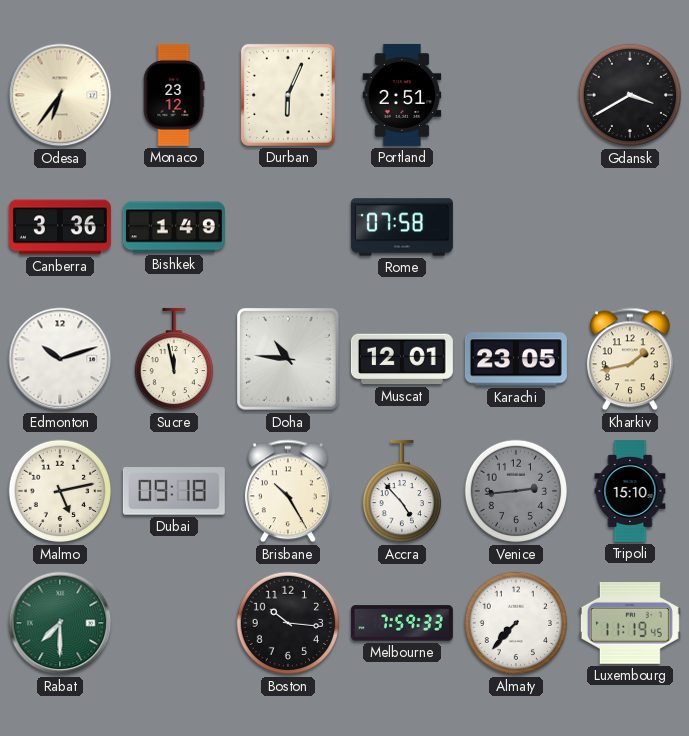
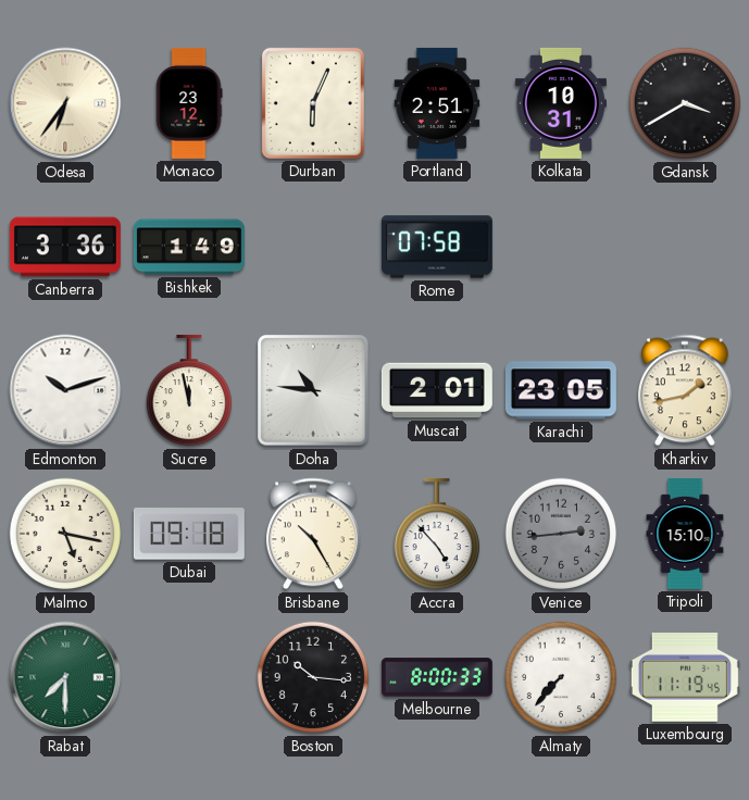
Kolkata: none -> 10:31
Muscat: 12:01 -> 2:01
Malmo: 5:13 -> 5:17
Melbourne: 7:59 -> 8:00
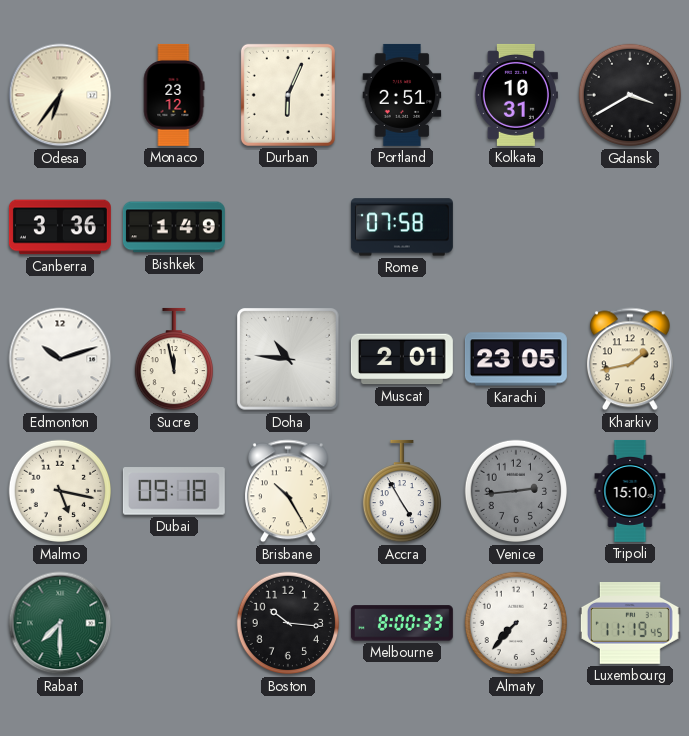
Accra: 4:53 -> 4:55
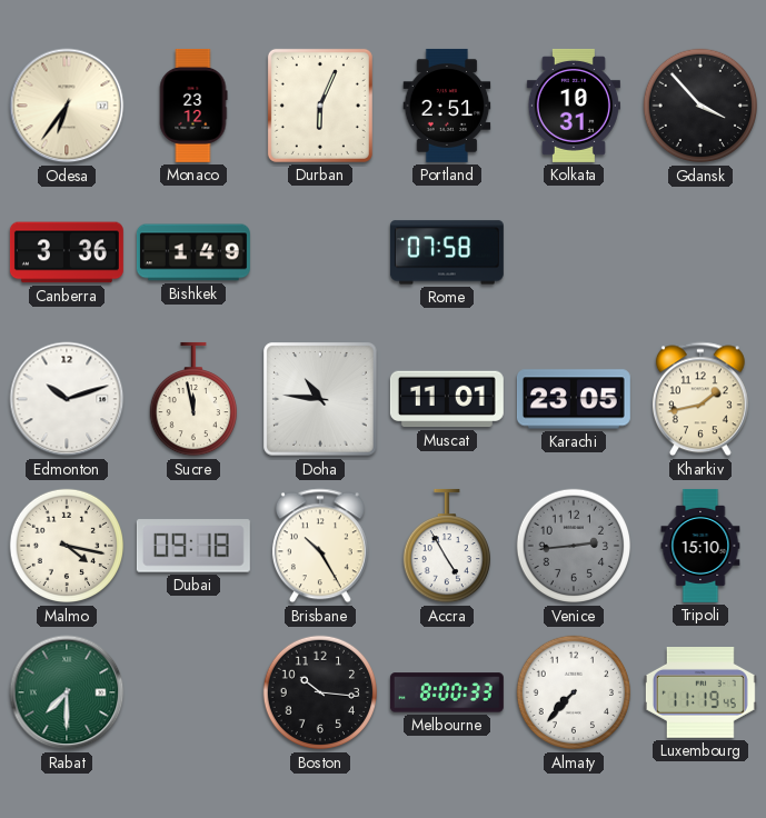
Gdansk: 3:40 -> 3:53
Muscat: 2:01 -> 11:01
Malmo: 5:17 -> 4:17
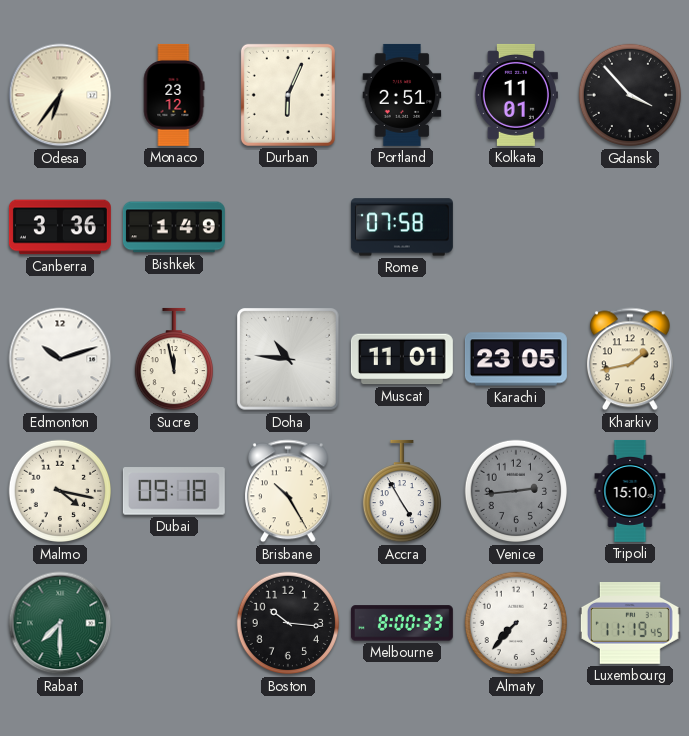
Kolkata: 10:31 -> 11:01
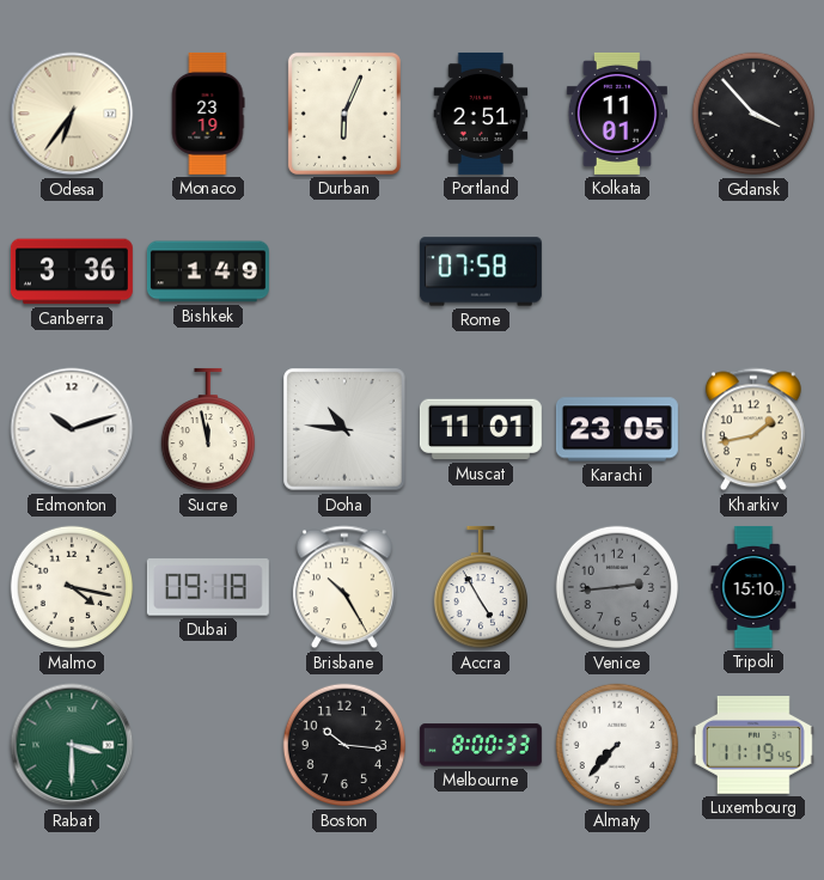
Monaco: 23:12 -> 23:19
Rabat: 7:30 -> 3:30
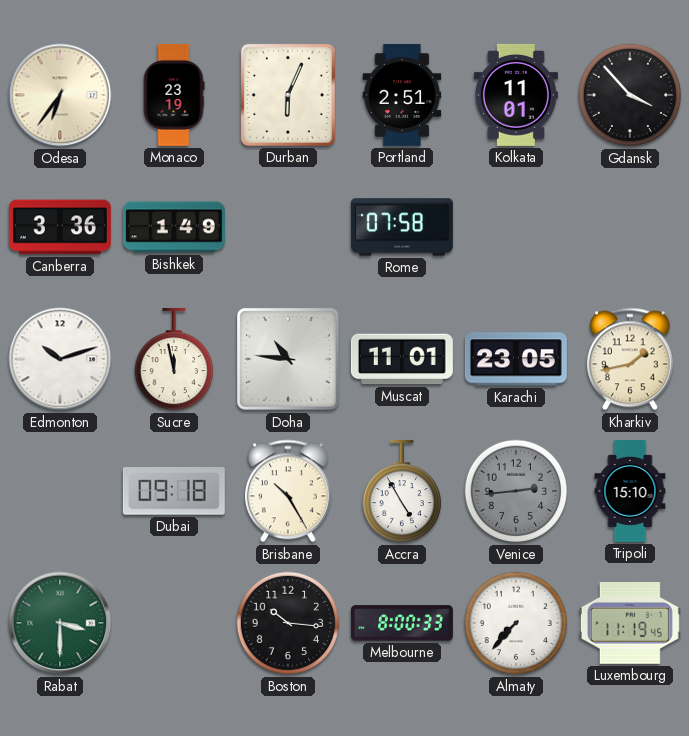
Malmo: 4:17 -> none
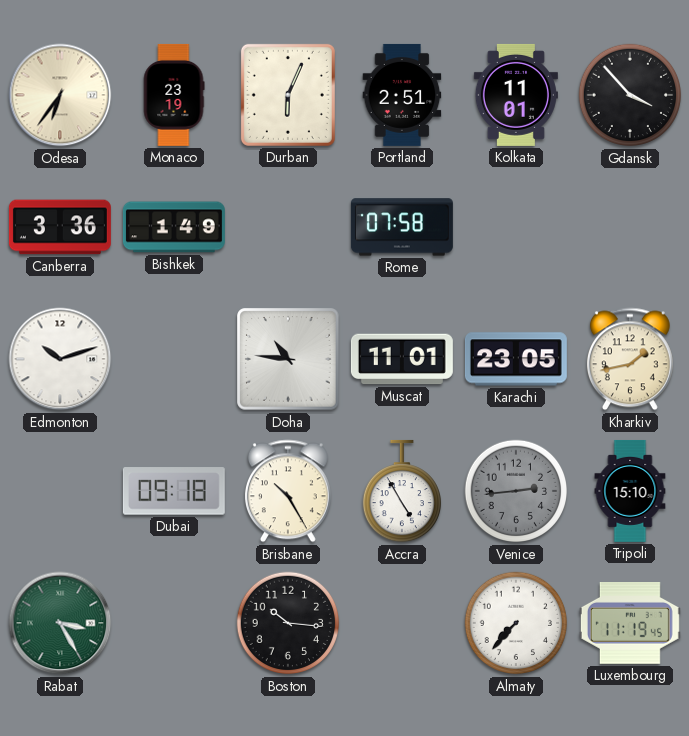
Sucre: 11:58 -> none
Rabat: 3:30 -> 3:25
Melbourne: 8:00 -> none
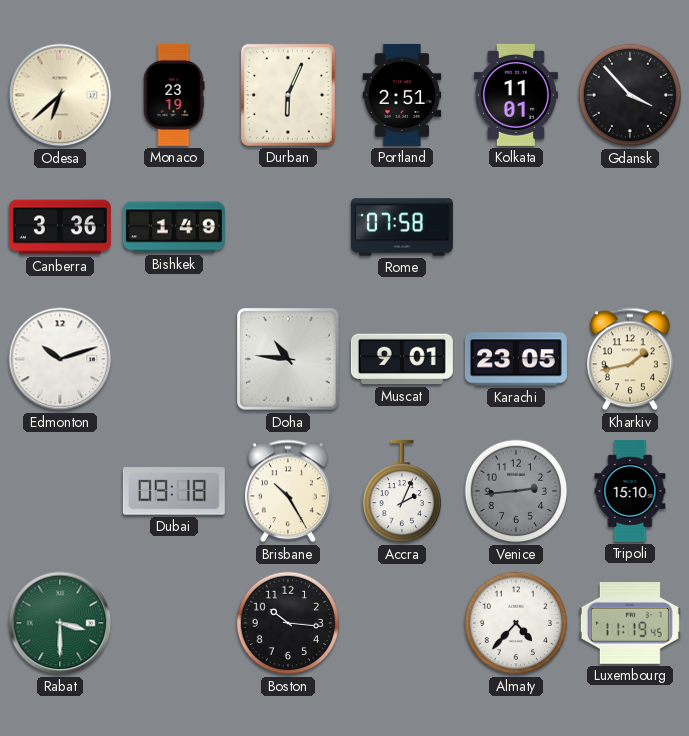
Odesa: 6:36 -> 6:38
Muscat: 11:01 -> 9:01
Accra: 4:55 -> 2:04
Rabat: 3:25 -> 3:30
Almaty: 7:37 -> 4:37
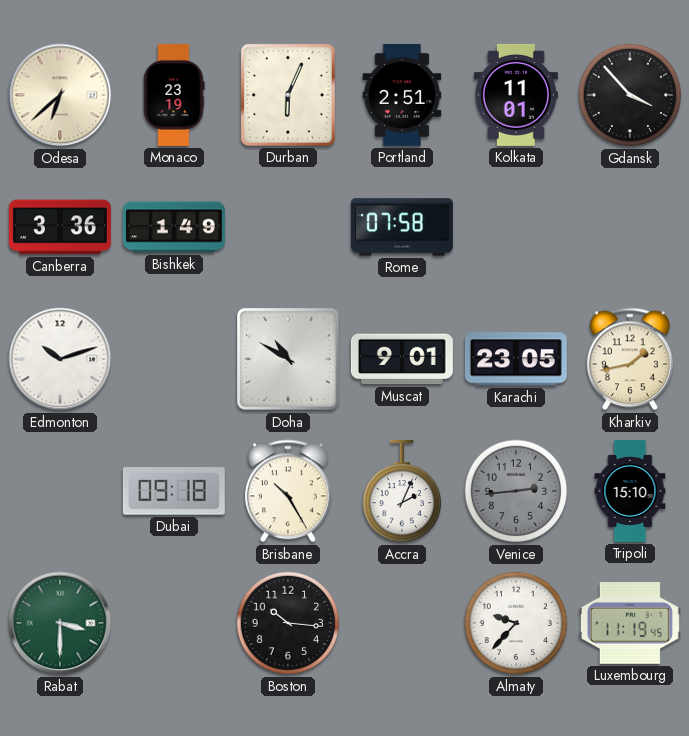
Doha: 10:46 -> 10:50
Almaty: 4:37 -> 9:37
